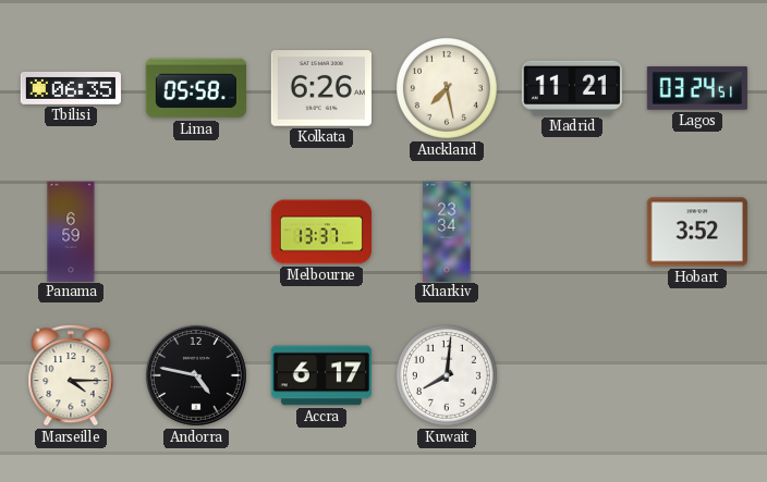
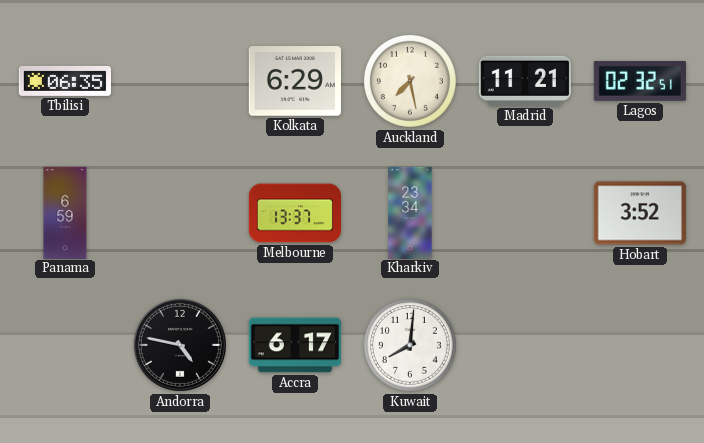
Lima: 05:58 -> none
Kolkata: 6:26 -> 6:29
Lagos: 03:24 -> 02:32
Marseille: 4:15 -> none
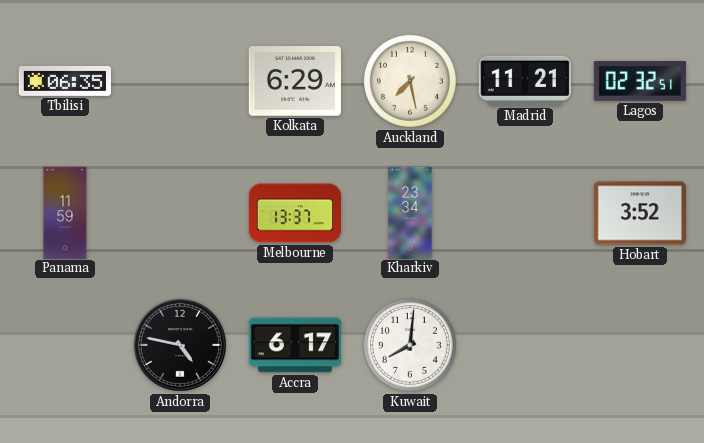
Panama: 6:59 -> 11:59
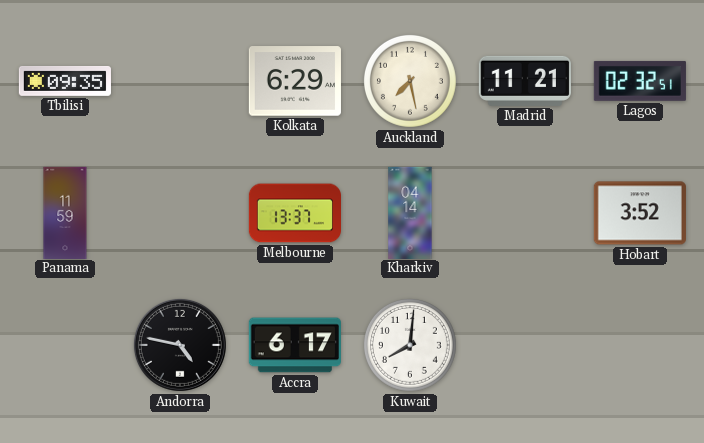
Tbilisi: 06:35 -> 09:35
Kharkiv: 23:34 -> 04:14
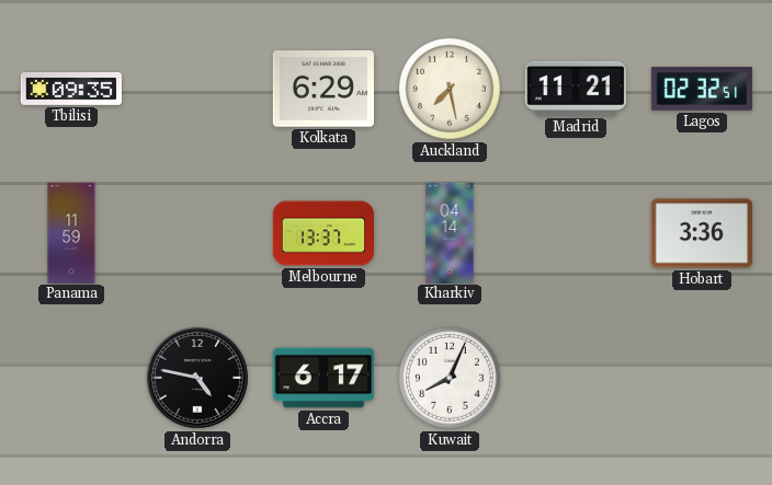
Hobart: 3:52 -> 3:36
Kuwait: 8:01 -> 8:04
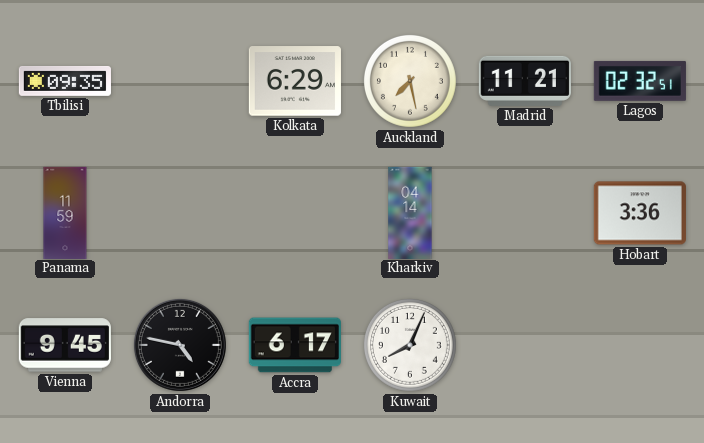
Melbourne: 13:37 -> none
Vienna: none -> 9:45
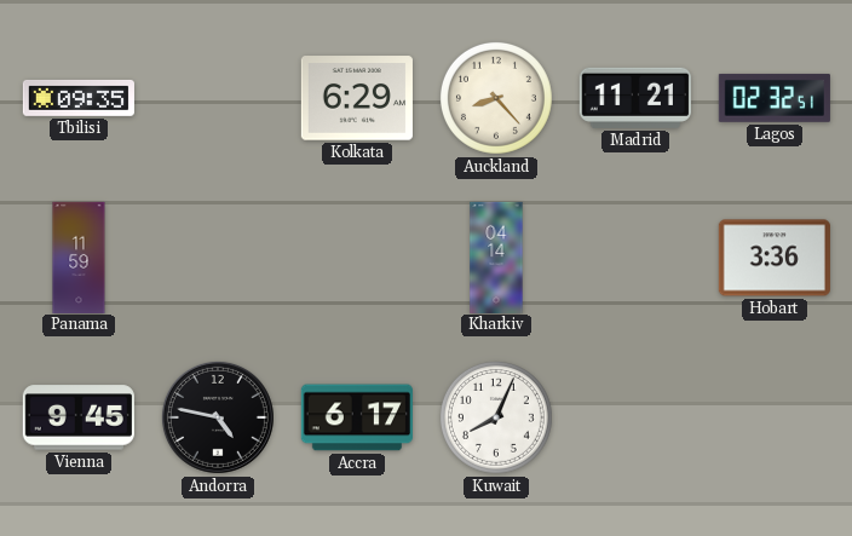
Auckland: 7:28 -> 8:23
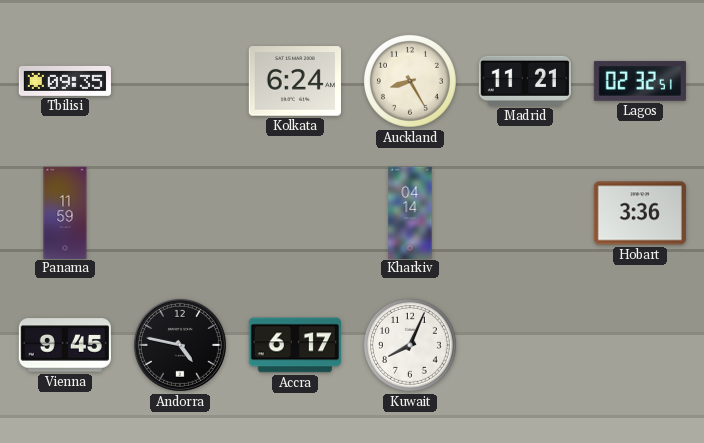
Kolkata: 6:29 -> 6:24
Auckland: 8:23 -> 8:25
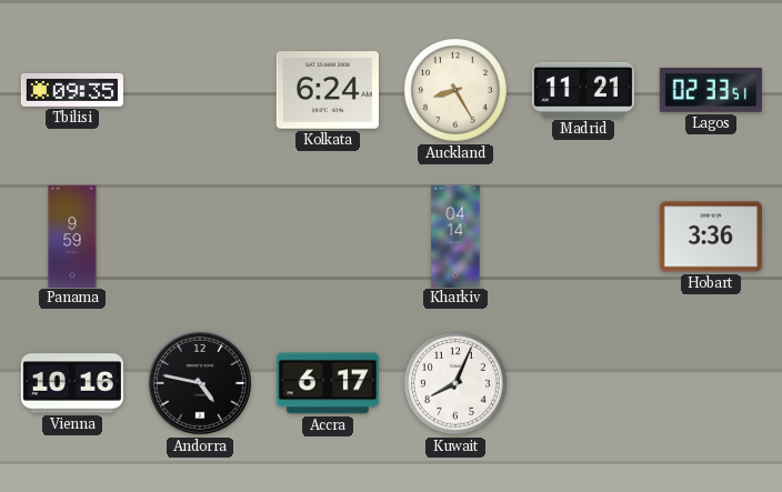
Lagos: 02:32 -> 02:33
Panama: 11:59 -> 9:59
Vienna: 9:45 -> 10:16
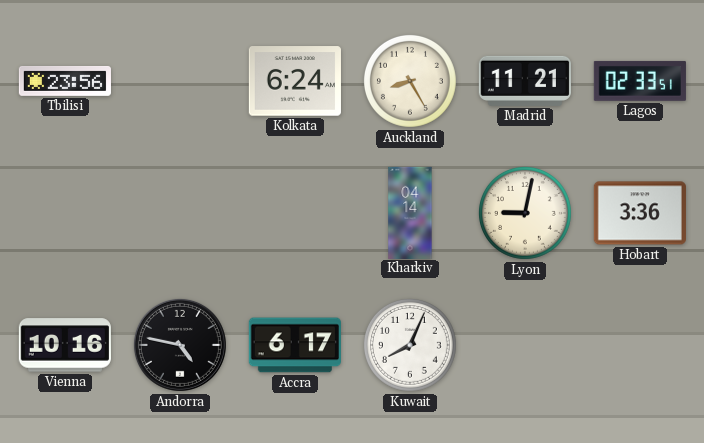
Tbilisi: 09:35 -> 23:56
Panama: 9:59 -> none
Lyon: none -> 9:02
